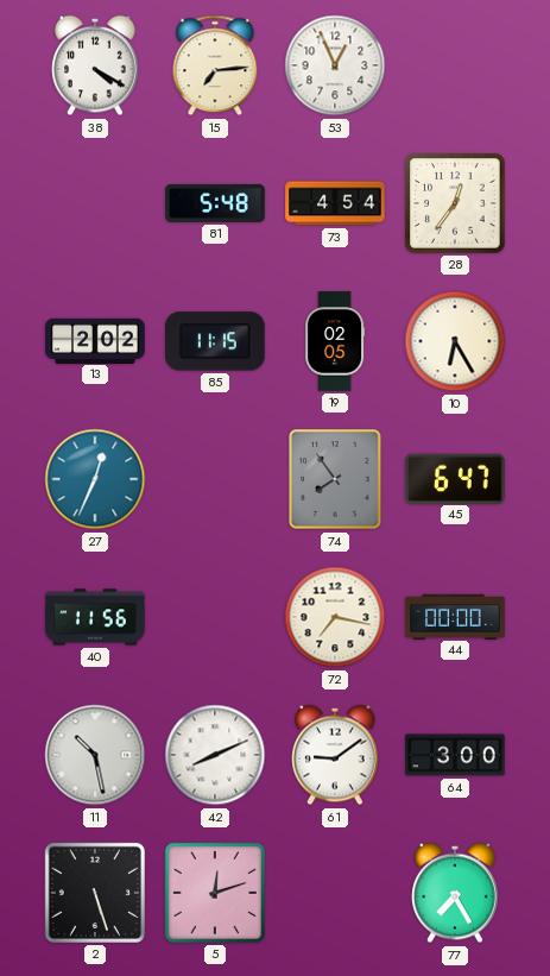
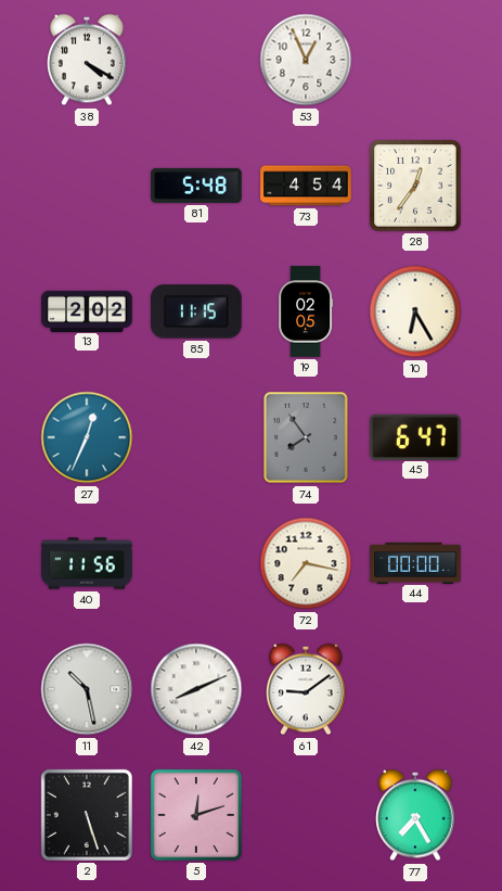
15: 7:14 -> none
64: 3:00 -> none
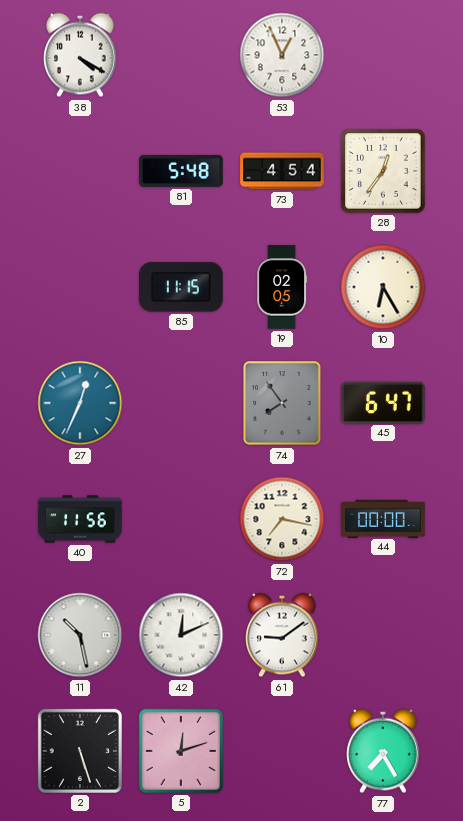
13: 2:02 -> none
42: 8:11 -> 12:11
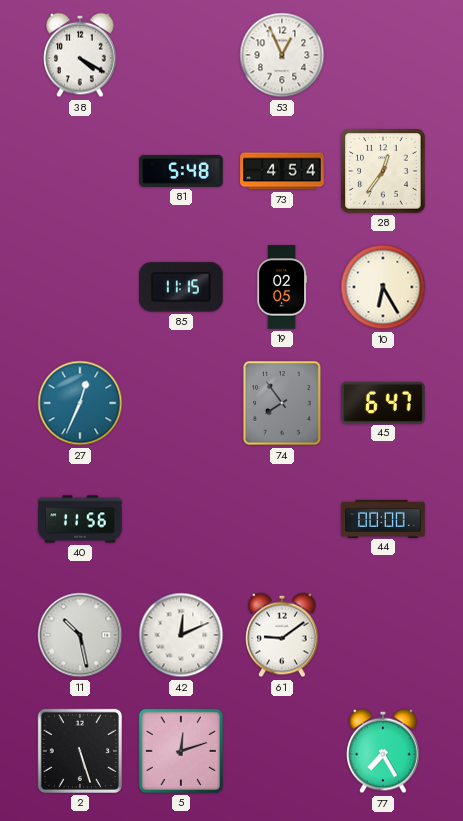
72: 7:17 -> none
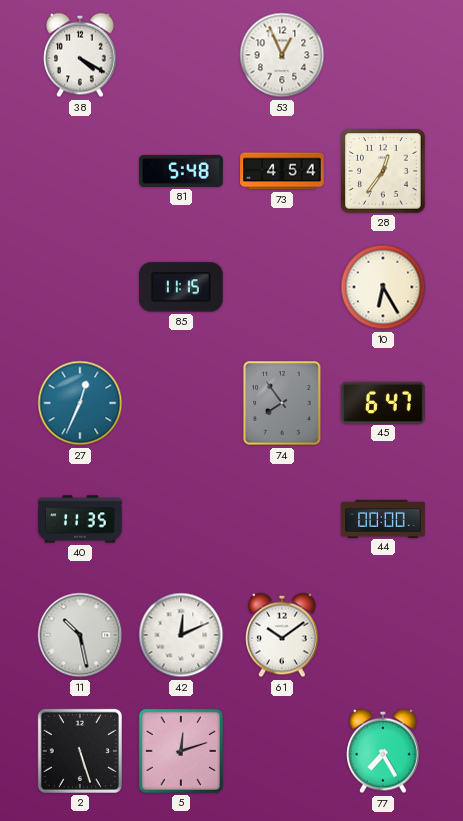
19: 02:05 -> none
40: 11:56 -> 11:35
61: 9:09 -> 10:09
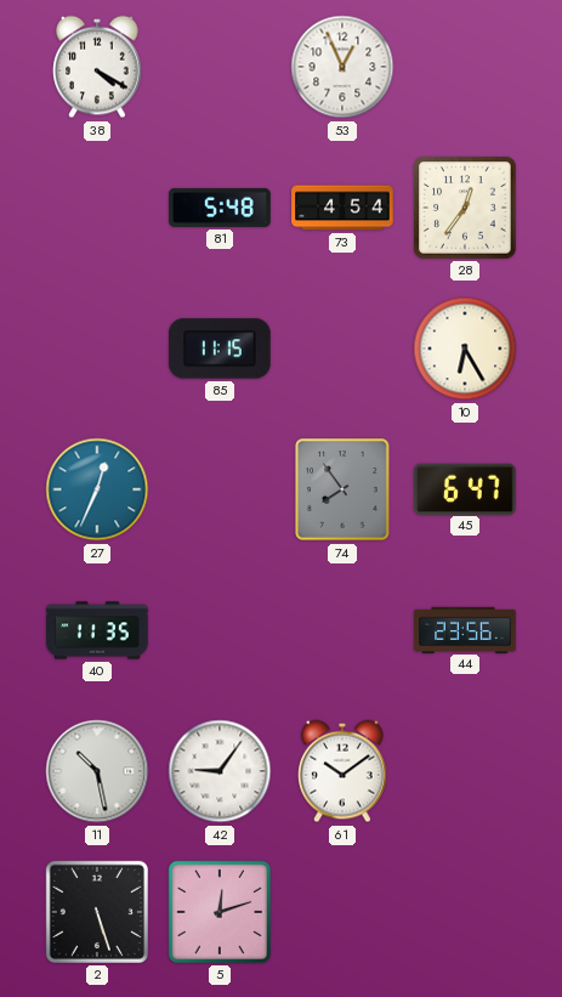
44: 00:00 -> 23:56
42: 12:11 -> 9:06
77: 7:25 -> none
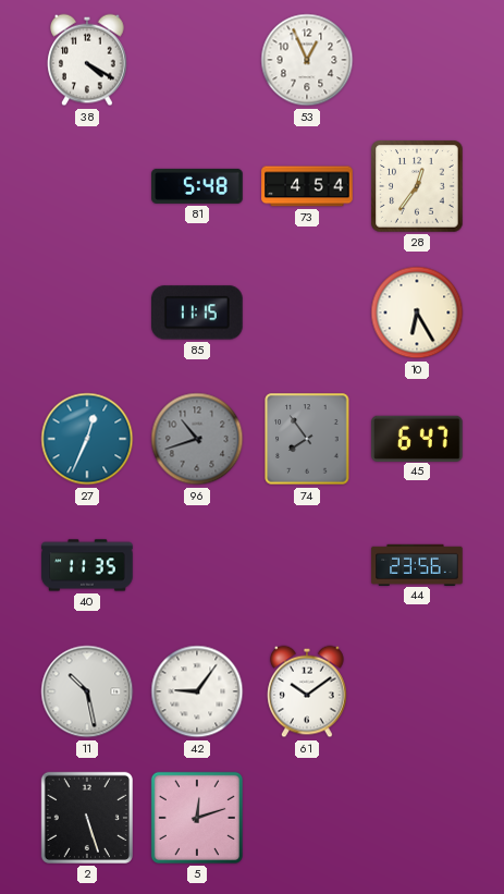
96: none -> 10:42
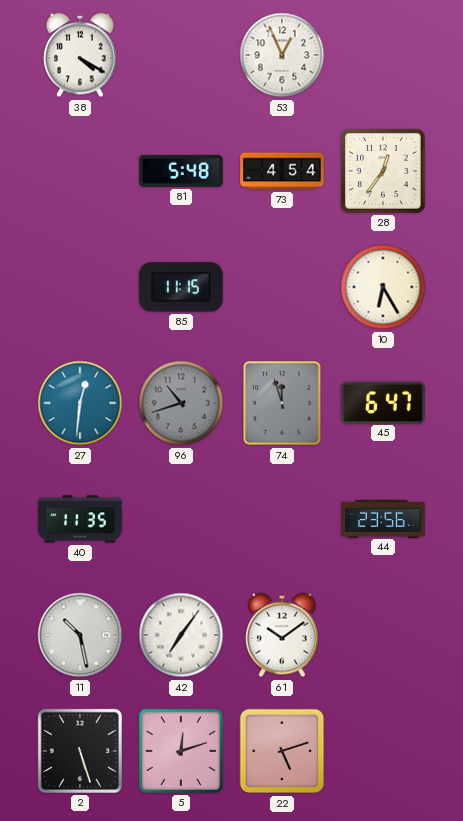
27: 12:34 -> 12:31
74: 7:54 -> 11:57
42: 9:06 -> 7:06
22: none -> 5:12
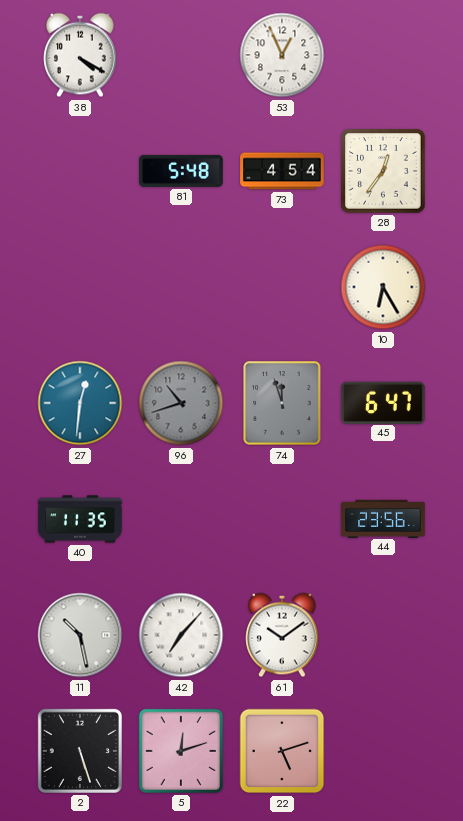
85: 11:15 -> none
42: 7:06 -> 7:07
